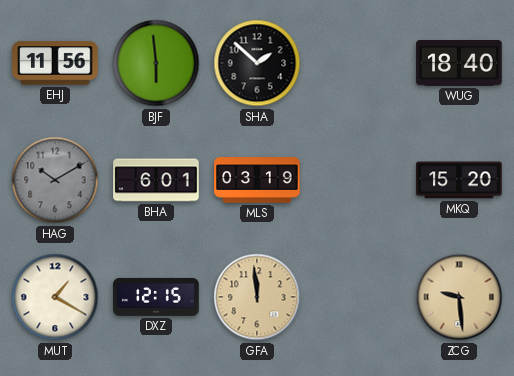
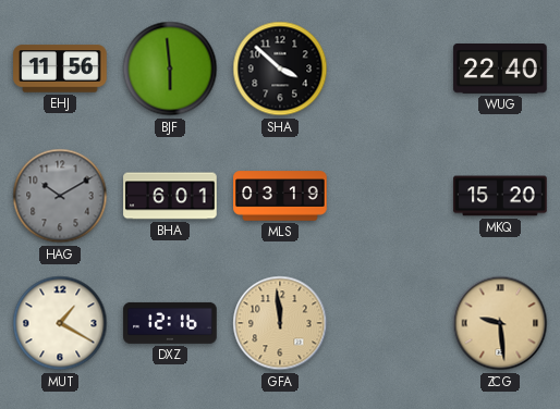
SHA: 1:52 -> 3:52
WUG: 18:40 -> 22:40
DXZ: 12:15 -> 12:16
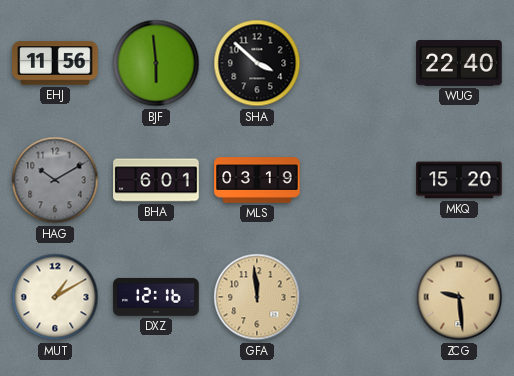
MUT: 1:20 -> 1:10
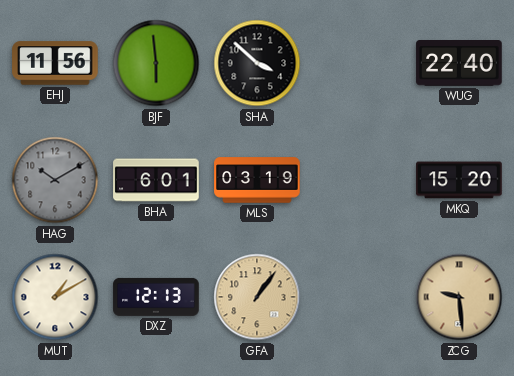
DXZ: 12:16 -> 12:13
GFA: 11:59 -> 1:06
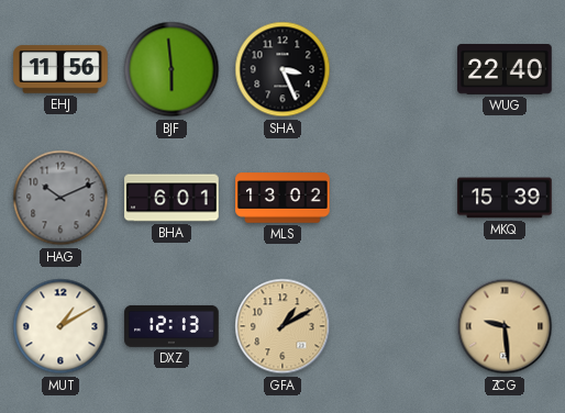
SHA: 3:52 -> 3:26
HAG: 10:10 -> 10:11
MLS: 03:19 -> 13:02
MKQ: 15:20 -> 15:39
GFA: 1:06 -> 1:10
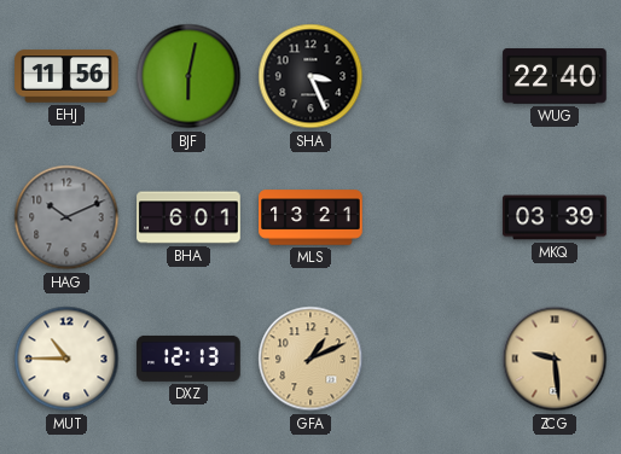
BJF: 5:59 -> 6:02
MLS: 13:02 -> 13:21
MKQ: 15:39 -> 03:39
MUT: 1:10 -> 10:45
GFA: 1:10 -> 1:11
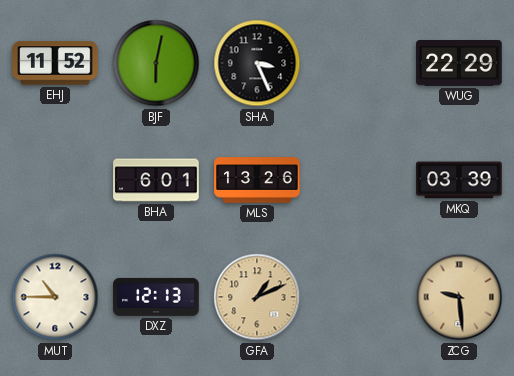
EHJ: 11:56 -> 11:52
WUG: 22:40 -> 22:29
HAG: 10:11 -> none
MLS: 13:21 -> 13:26
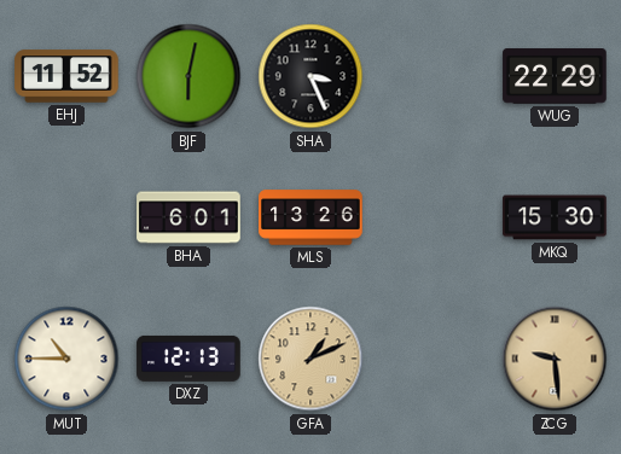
MKQ: 03:39 -> 15:30
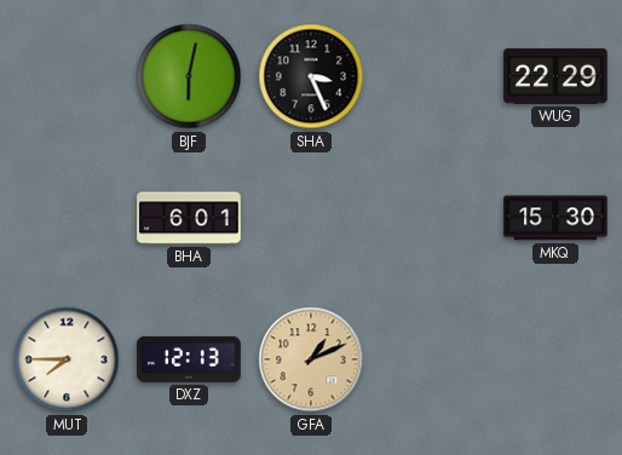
EHJ: 11:52 -> none
MLS: 13:26 -> none
MUT: 10:45 -> 7:45
ZCG: 9:29 -> none
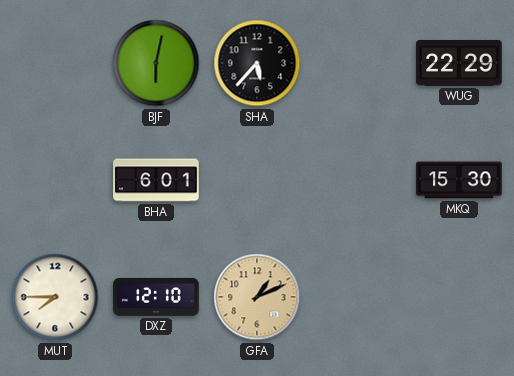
SHA: 3:26 -> 5:37
DXZ: 12:13 -> 12:10
